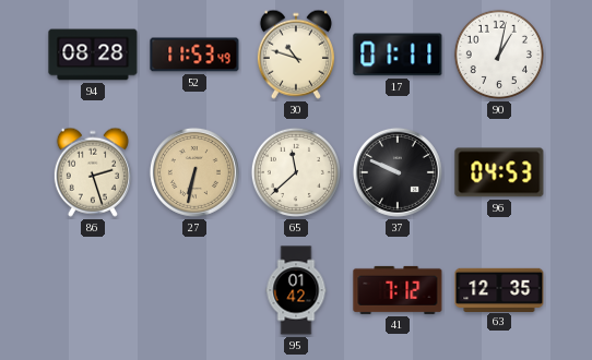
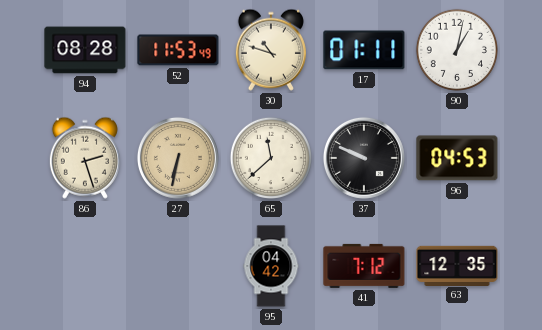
95: 01:42 -> 04:42
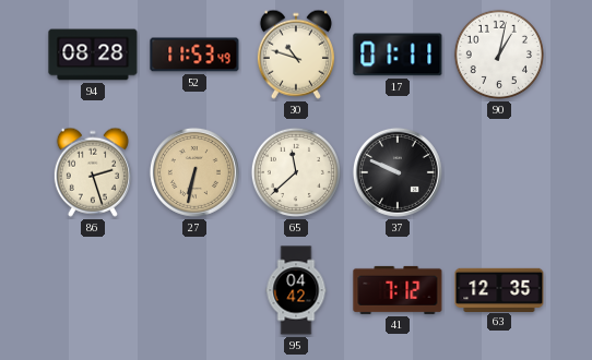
96: 04:53 -> none
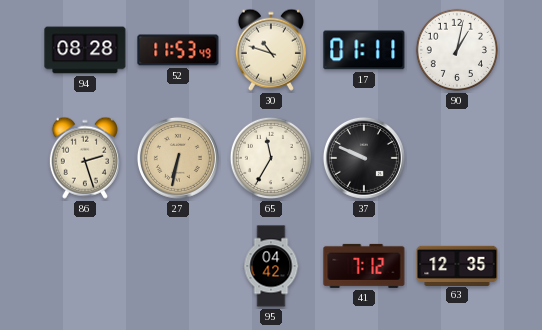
65: 11:38 -> 11:35
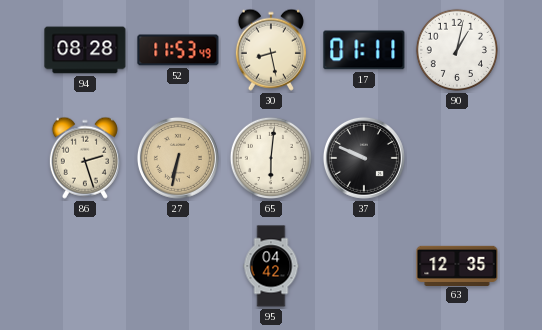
30: 10:48 -> 8:28
65: 11:35 -> 6:01
41: 7:12 -> none
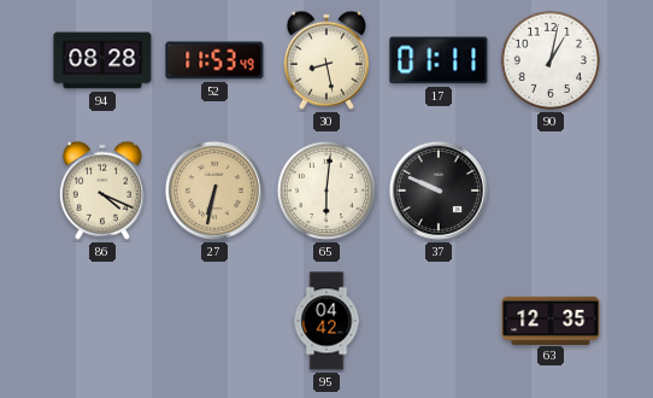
86: 2:27 -> 4:19
